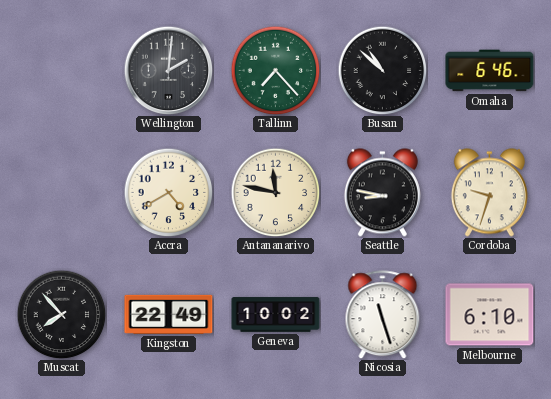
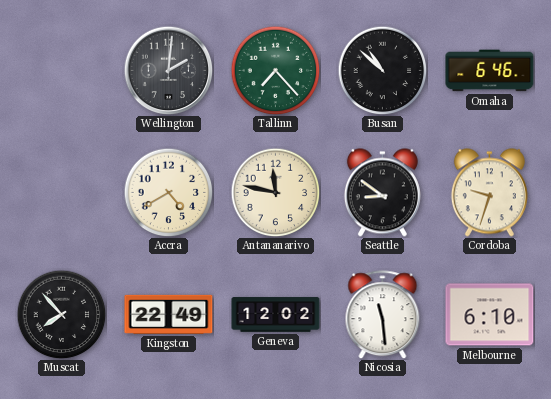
Seattle: 8:47 -> 8:51
Geneva: 10:02 -> 12:02
Nicosia: 11:27 -> 11:29
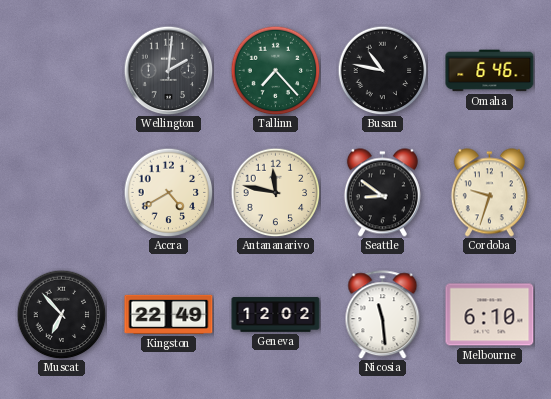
Busan: 10:52 -> 10:47
Muscat: 7:53 -> 6:53
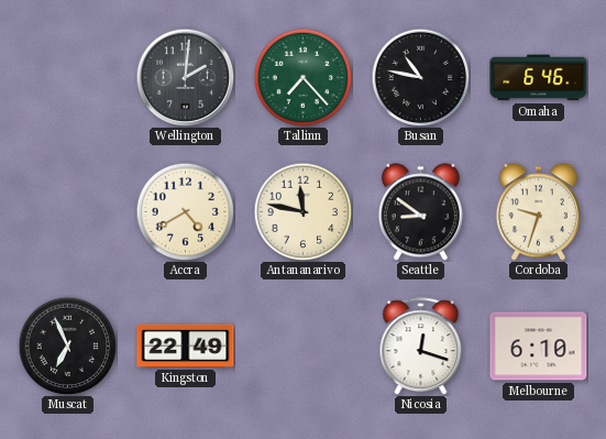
Muscat: 6:53 -> 6:56
Geneva: 12:02 -> none
Nicosia: 11:29 -> 12:18
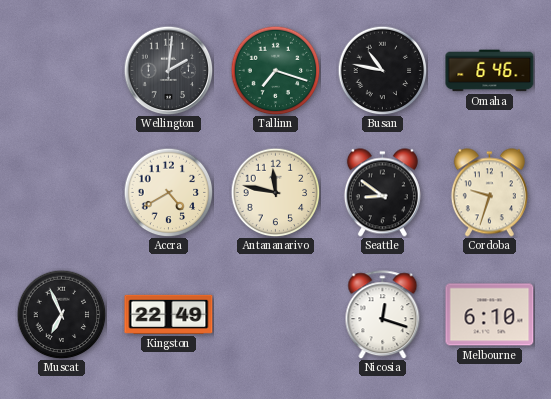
Tallinn: 7:23 -> 7:18
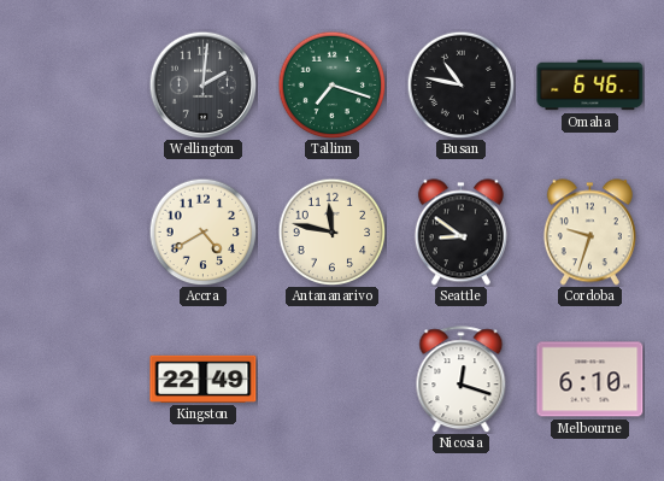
Muscat: 6:56 -> none
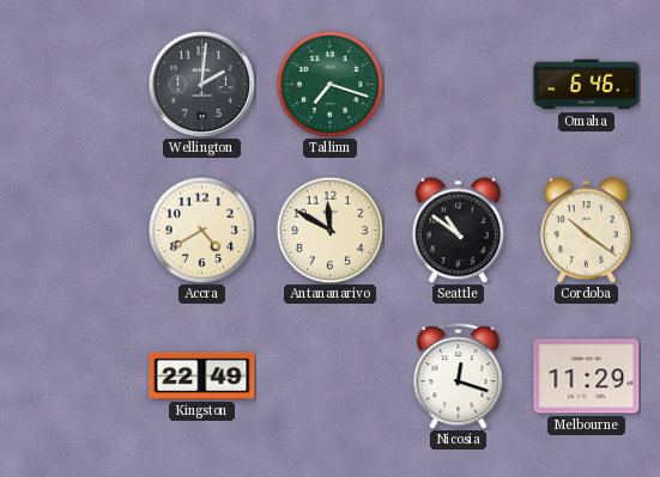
Busan: 10:47 -> none
Antananarivo: 11:47 -> 11:50
Seattle: 8:51 -> 10:51
Cordoba: 9:33 -> 10:21
Melbourne: 6:10 -> 11:29
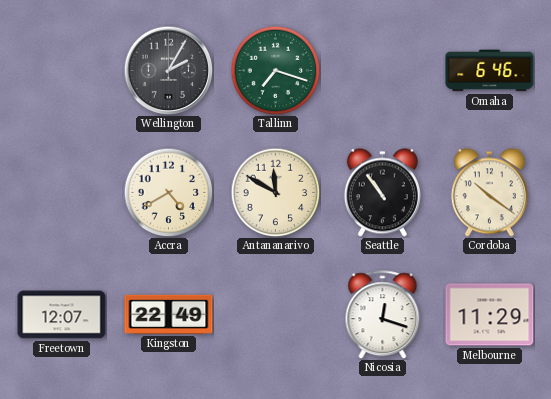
Wellington: 2:01 -> 2:05
Seattle: 10:51 -> 10:54
Freetown: none -> 12:07
